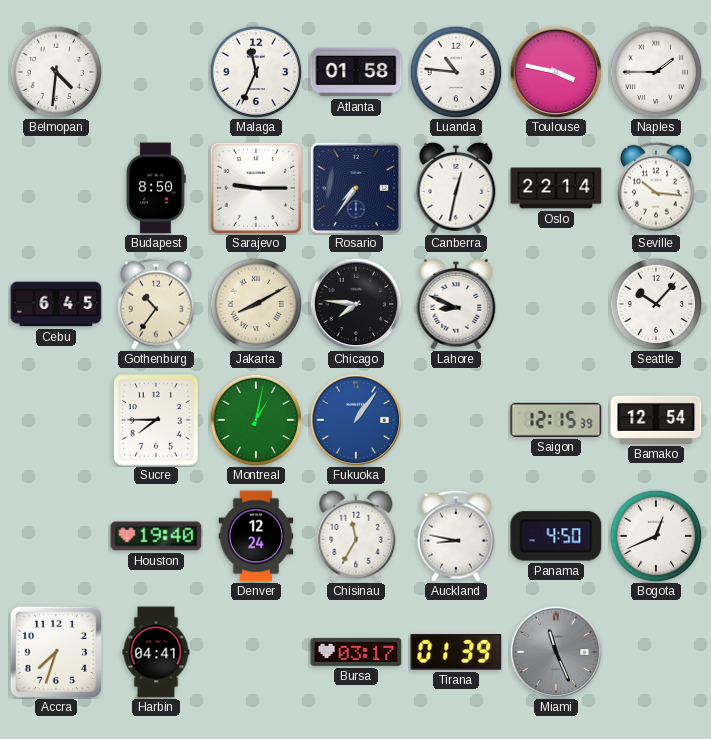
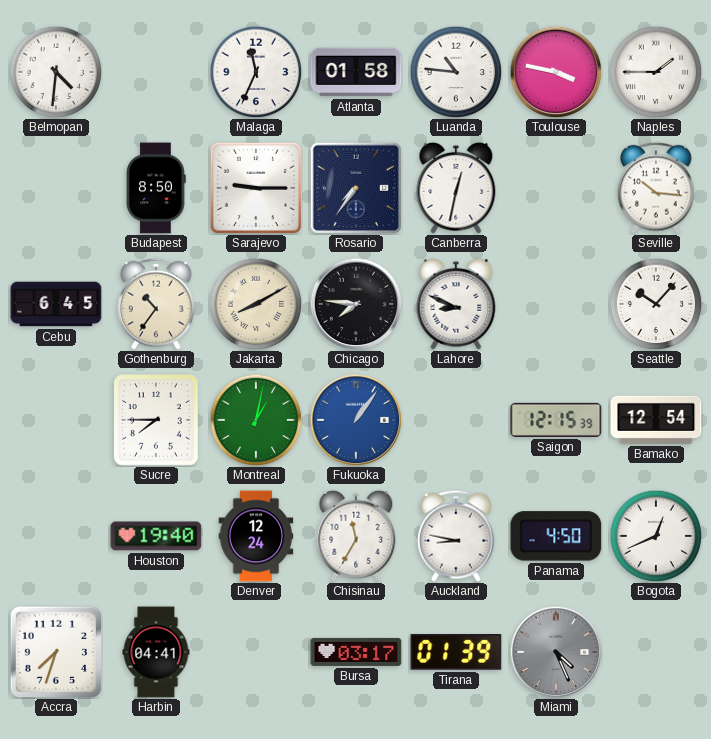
Oslo: 22:14 -> none
Miami: 11:26 -> 4:26
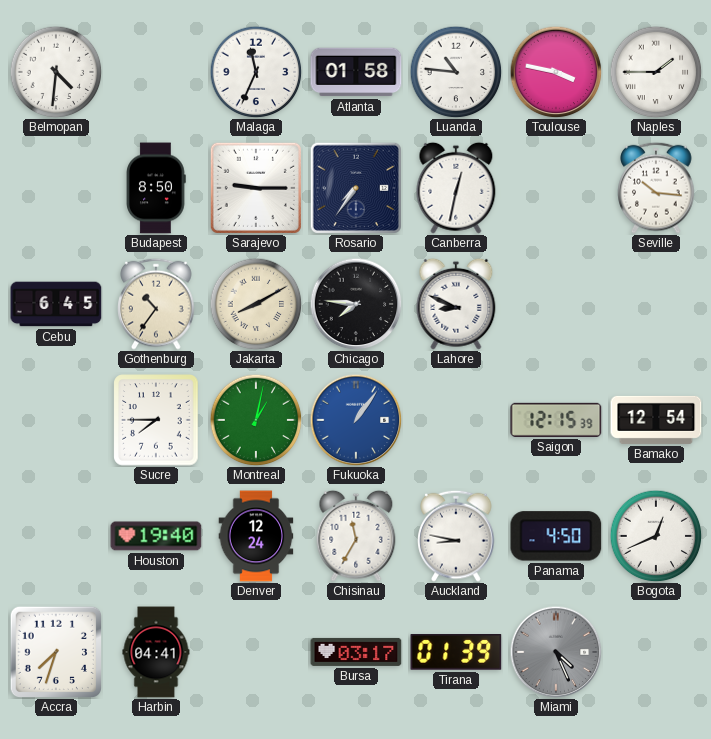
Seattle: 10:07 -> none
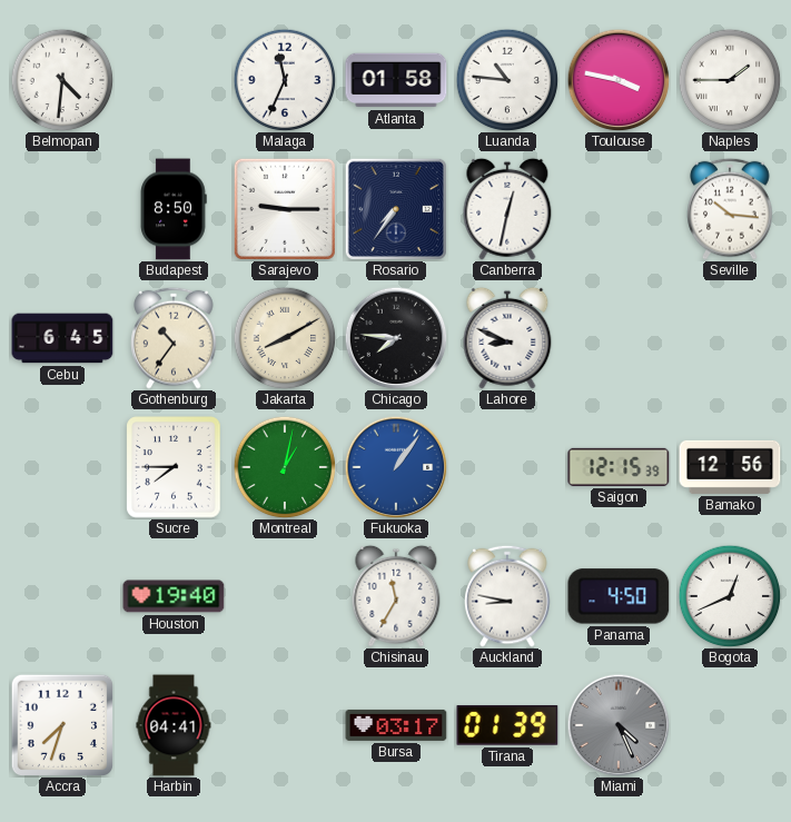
Bamako: 12:54 -> 12:56
Denver: 12:24 -> none
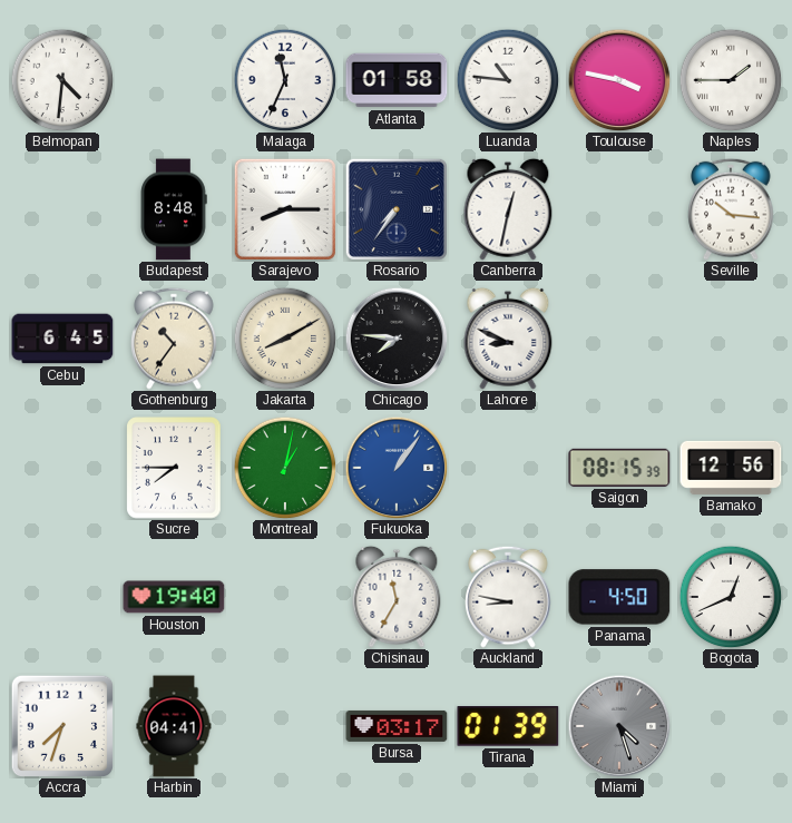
Budapest: 8:50 -> 8:48
Sarajevo: 9:15 -> 8:15
Saigon: 12:15 -> 08:15
Miami: 4:26 -> 4:27
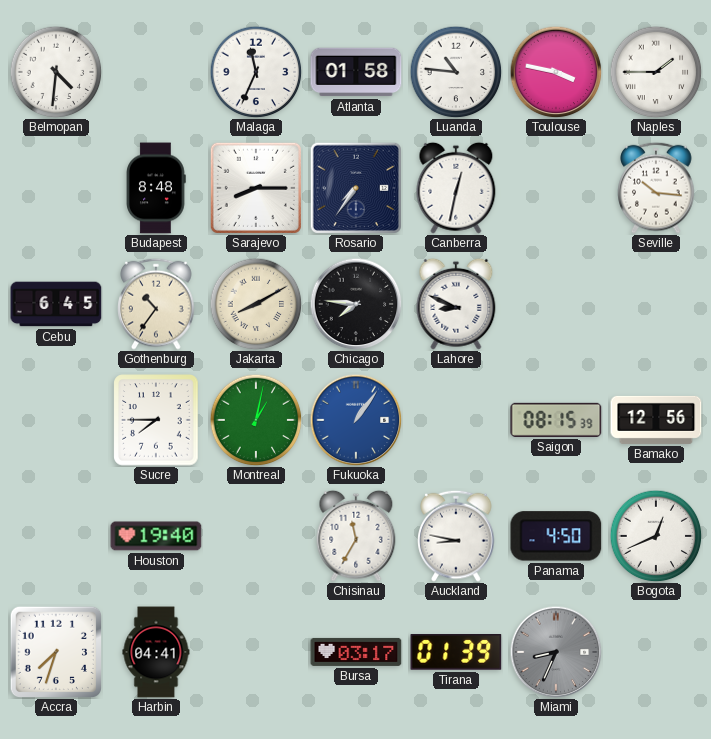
Miami: 4:27 -> 8:34
